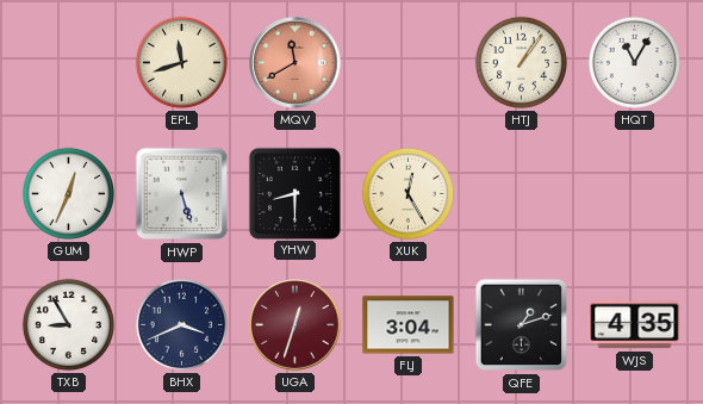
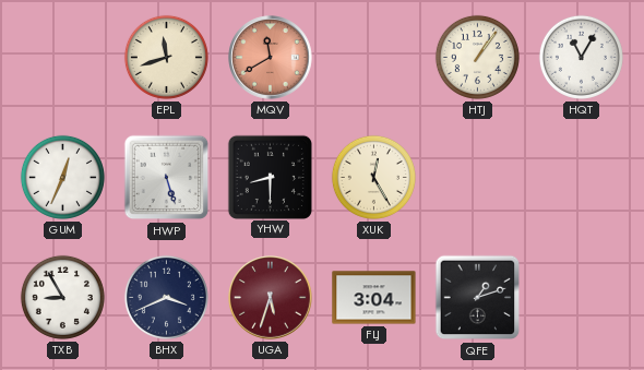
UGA: 12:33 -> 5:33
WJS: 4:35 -> none
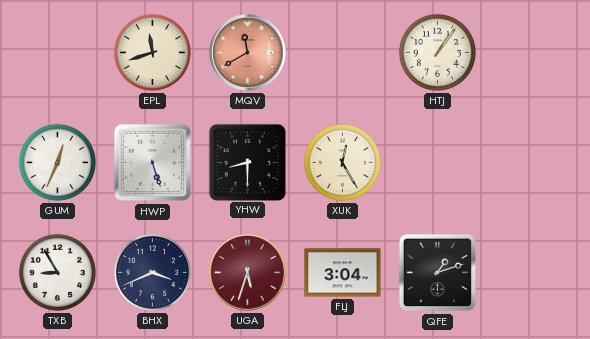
HQT: 11:05 -> none
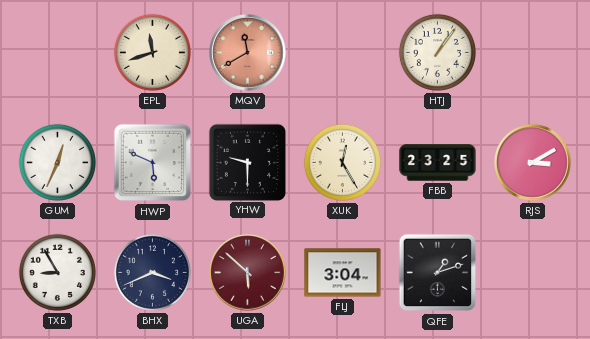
HWP: 5:27 -> 5:49
YHW: 8:30 -> 9:30
FBB: none -> 23:25
RJS: none -> 3:10
UGA: 5:33 -> 5:52
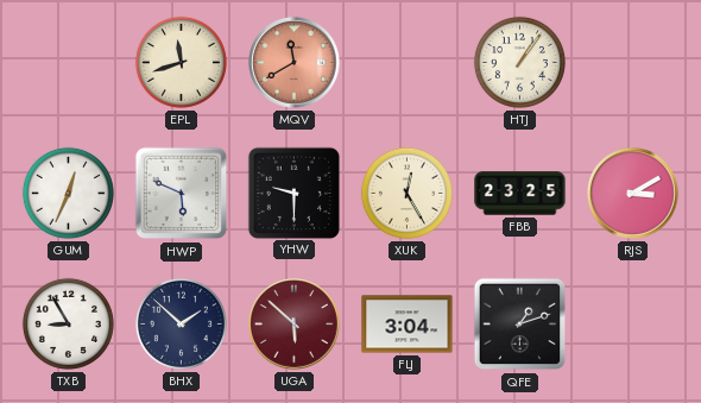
BHX: 3:41 -> 1:52
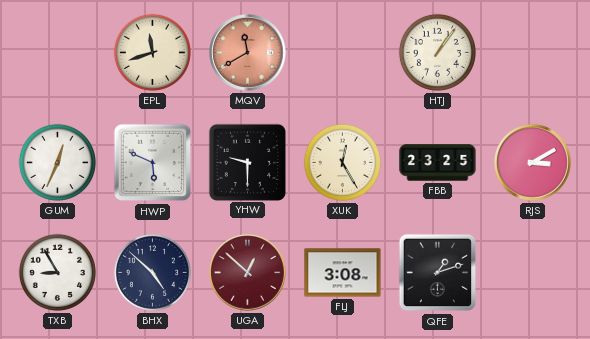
BHX: 1:52 -> 4:52
UGA: 5:52 -> 12:52
FLJ: 3:04 -> 3:08
